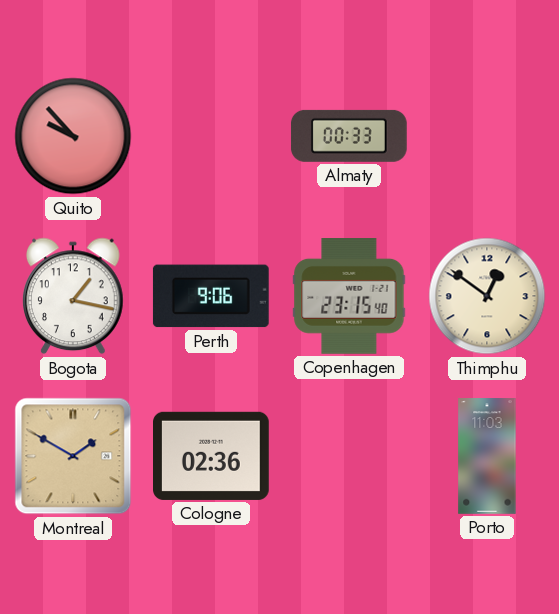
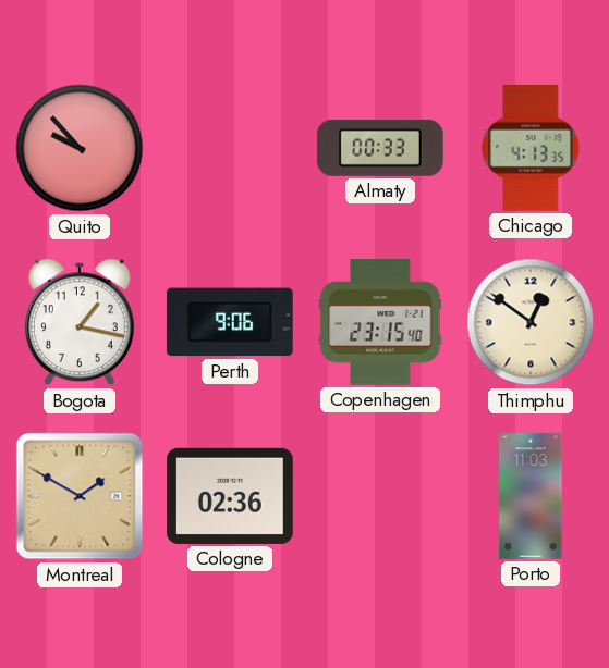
Chicago: none -> 4:13
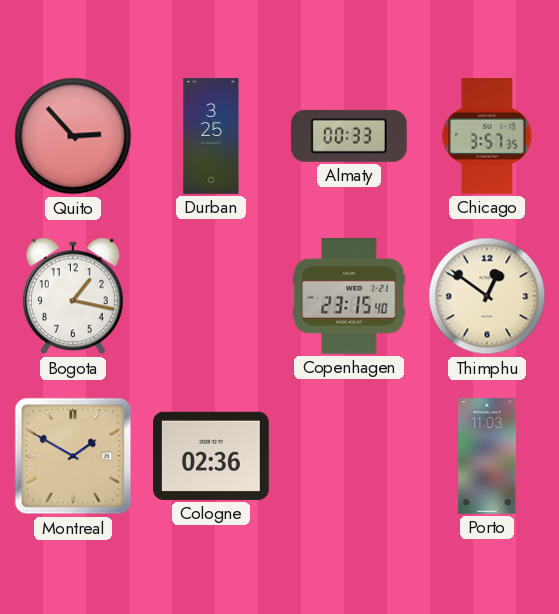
Quito: 9:53 -> 2:53
Durban: none -> 3:25
Chicago: 4:13 -> 3:57
Perth: 9:06 -> none
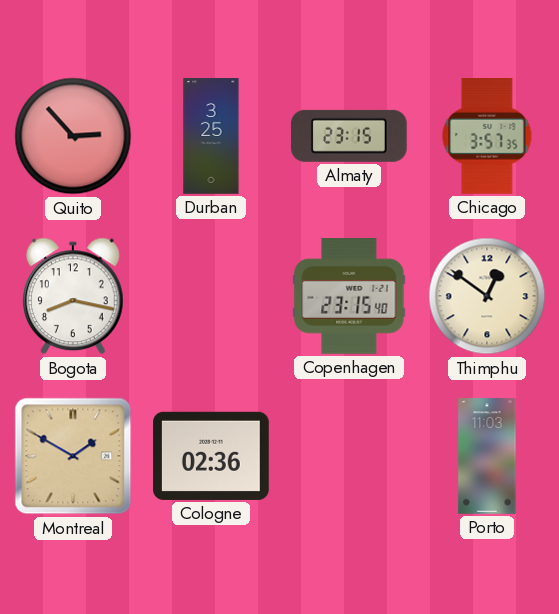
Almaty: 00:33 -> 23:15
Bogota: 1:17 -> 8:17
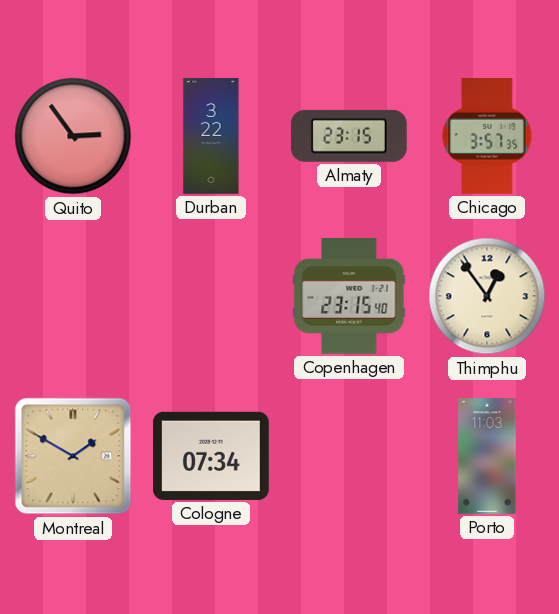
Quito: 2:53 -> 2:54
Durban: 3:25 -> 3:22
Bogota: 8:17 -> none
Thimphu: 12:51 -> 12:54
Cologne: 02:36 -> 07:34
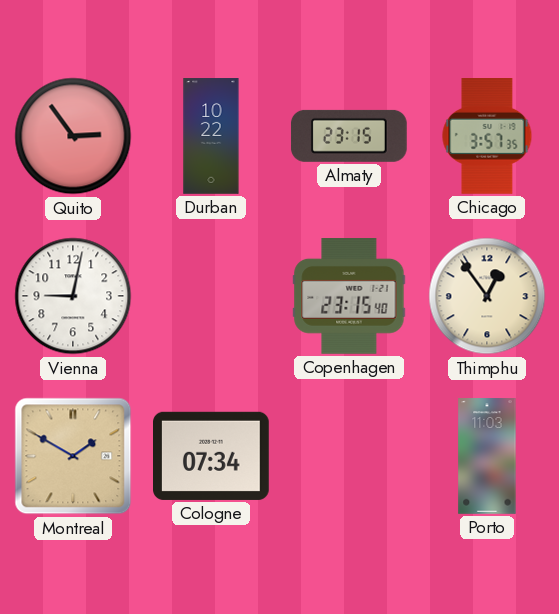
Durban: 3:22 -> 10:22
Vienna: none -> 9:02
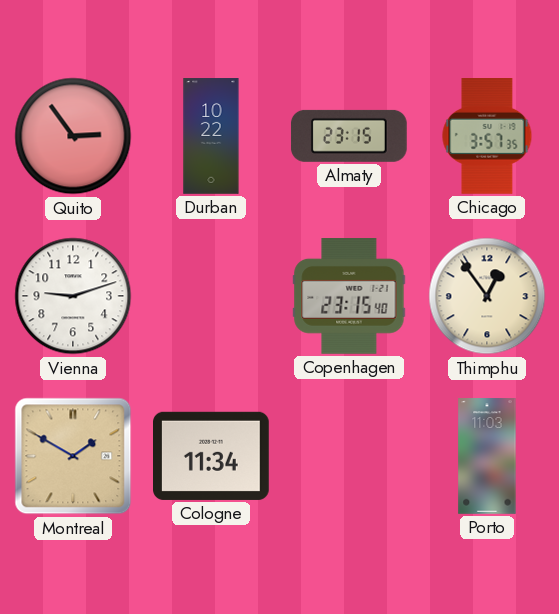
Vienna: 9:02 -> 9:12
Cologne: 07:34 -> 11:34
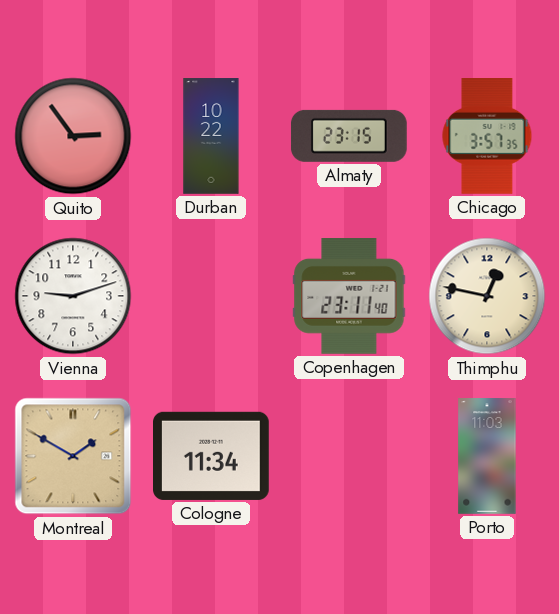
Copenhagen: 23:15 -> 23:11
Thimphu: 12:54 -> 12:47
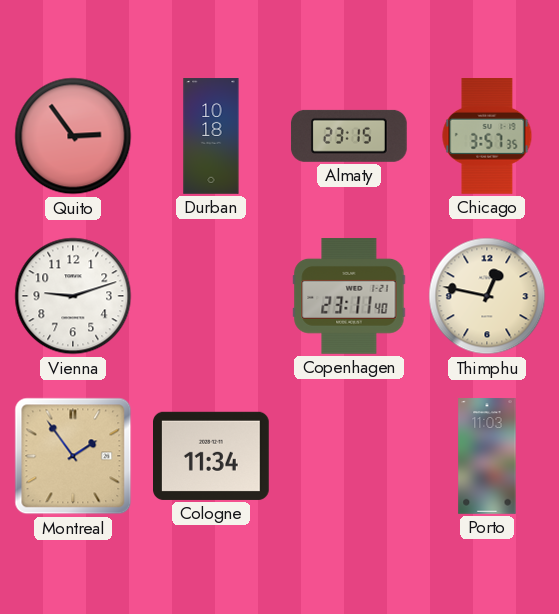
Durban: 10:22 -> 10:18
Montreal: 1:50 -> 1:54
